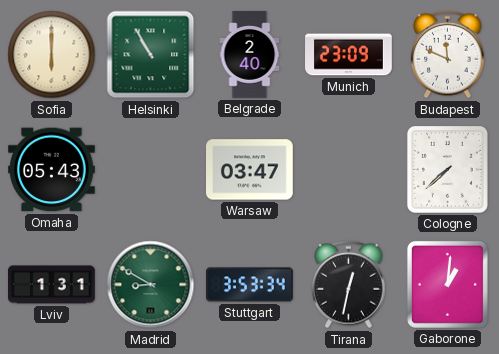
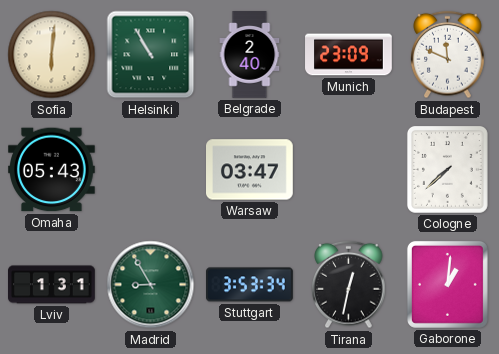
Sofia: 6:00 -> 6:01
Madrid: 8:50 -> 8:55
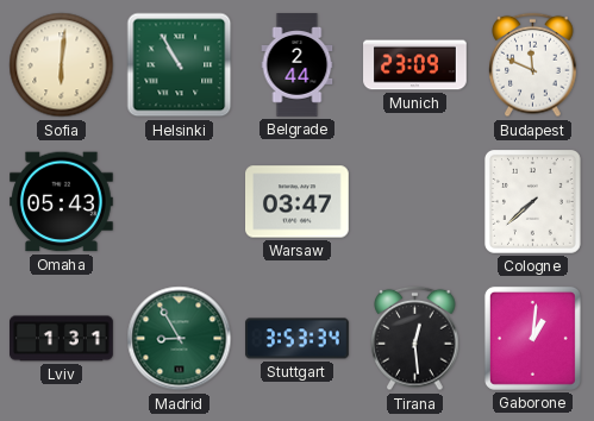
Belgrade: 2:40 -> 2:44
Tirana: 12:32 -> 12:29
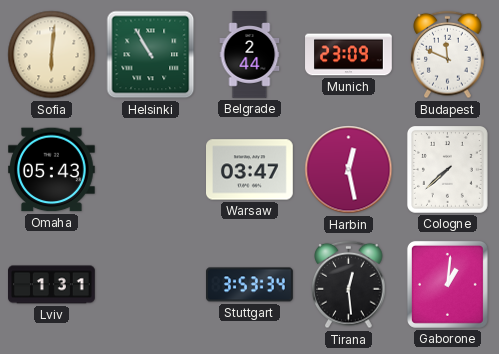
Harbin: none -> 12:28
Madrid: 8:55 -> none
